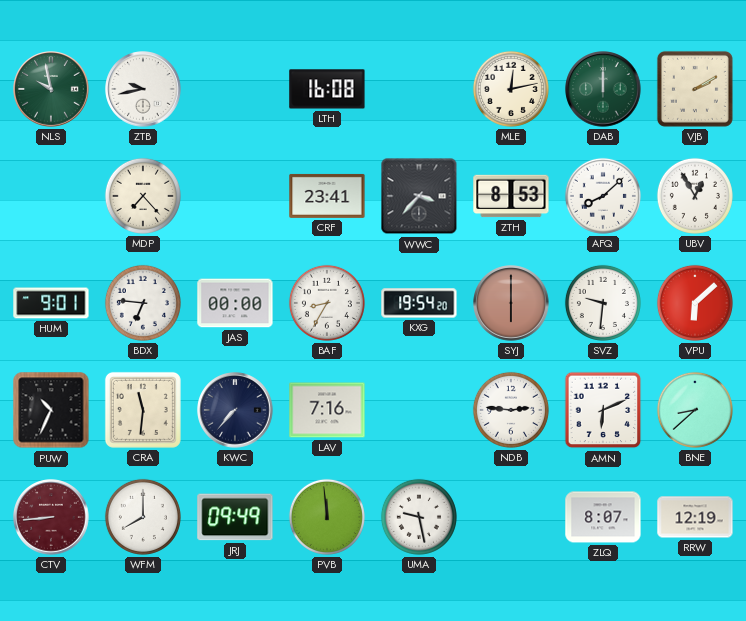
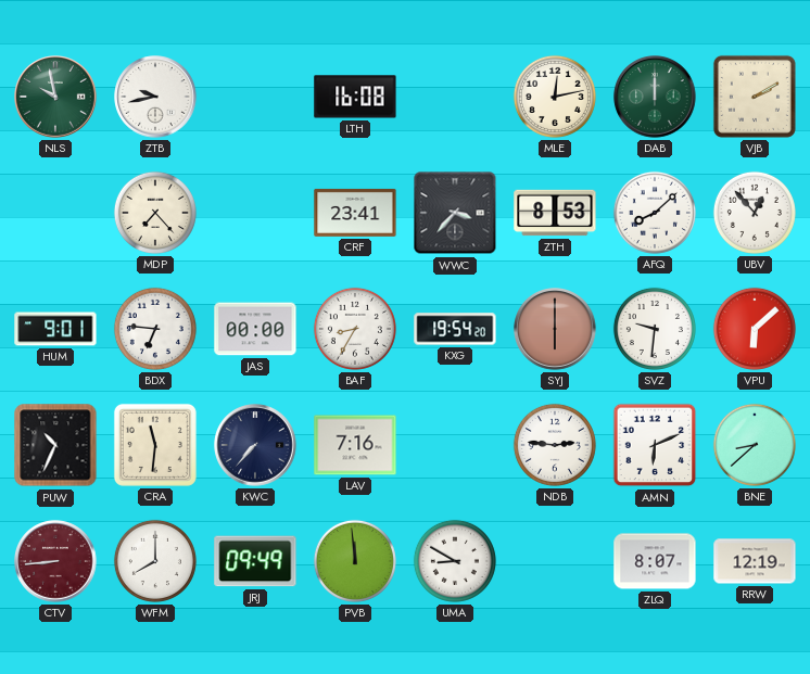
UBV: 12:55 -> 12:53
UMA: 9:28 -> 8:50
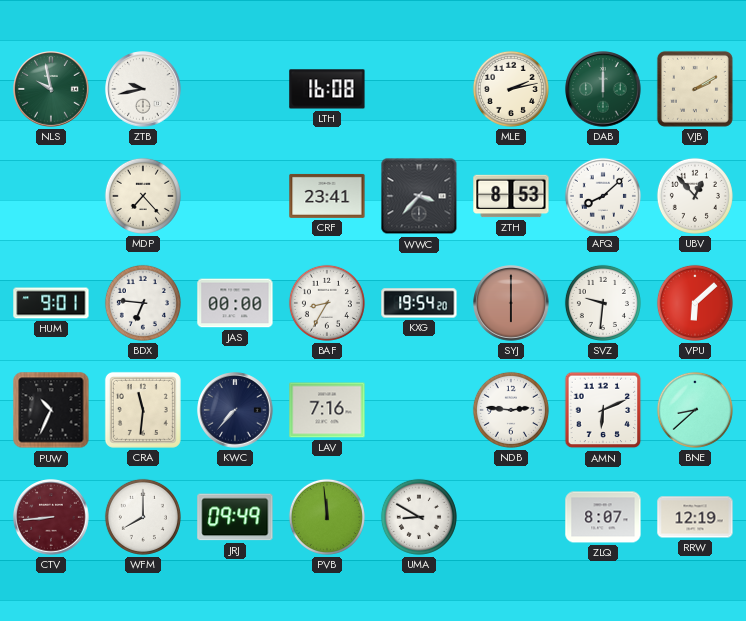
MLE: 12:13 -> 2:13
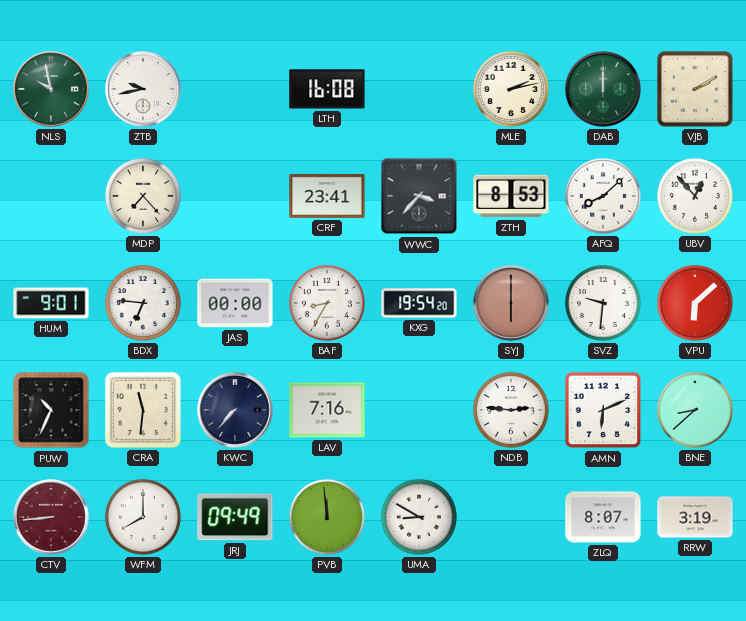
RRW: 12:19 -> 3:19
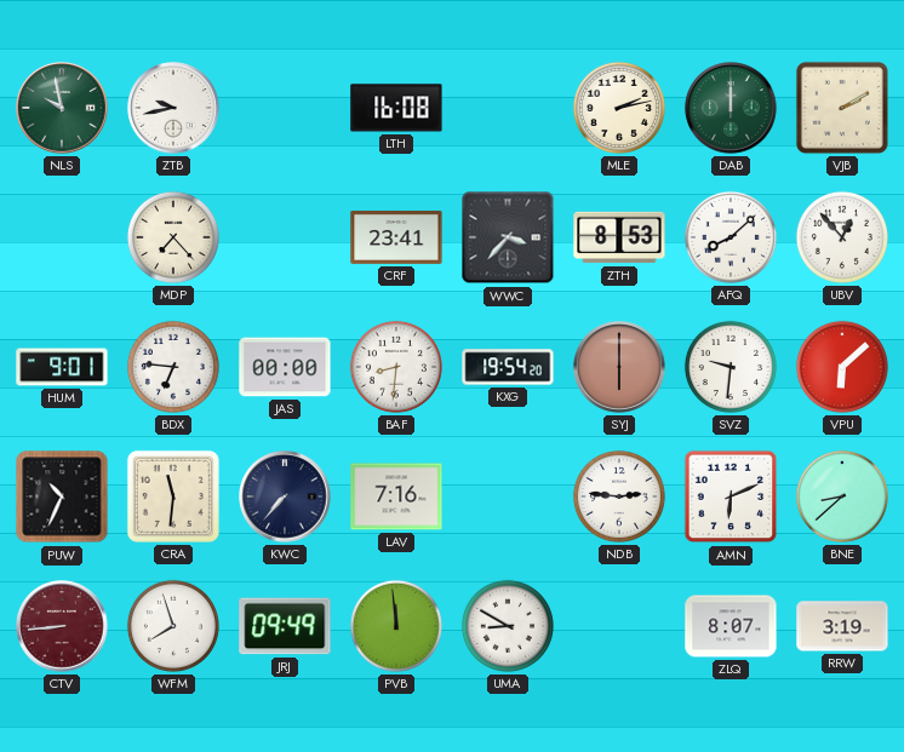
BAF: 8:35 -> 8:31
WFM: 8:00 -> 7:57
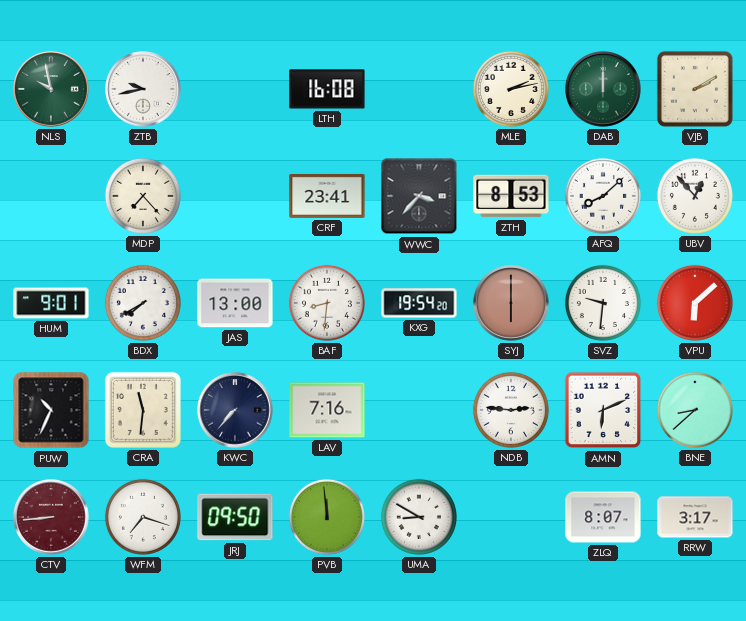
BDX: 6:46 -> 7:40
JAS: 00:00 -> 13:00
WFM: 7:57 -> 7:18
JRJ: 09:49 -> 09:50
RRW: 3:19 -> 3:17
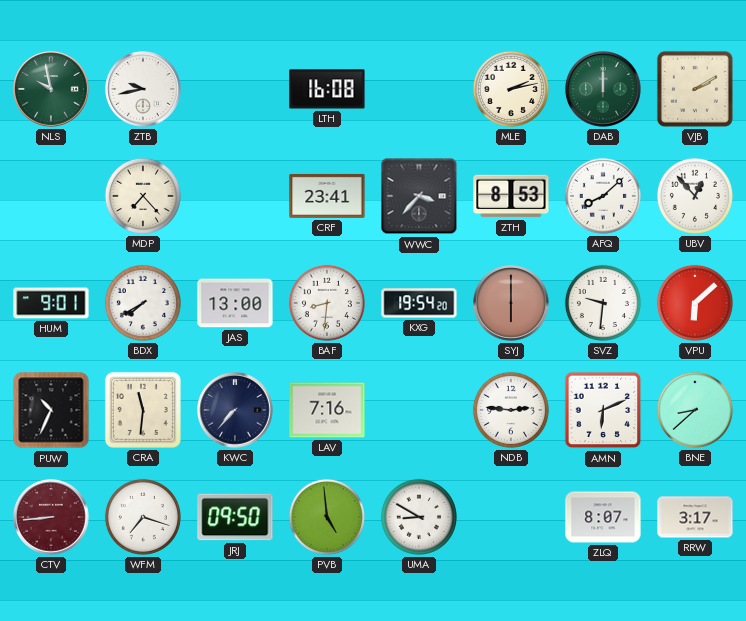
PVB: 11:59 -> 4:59
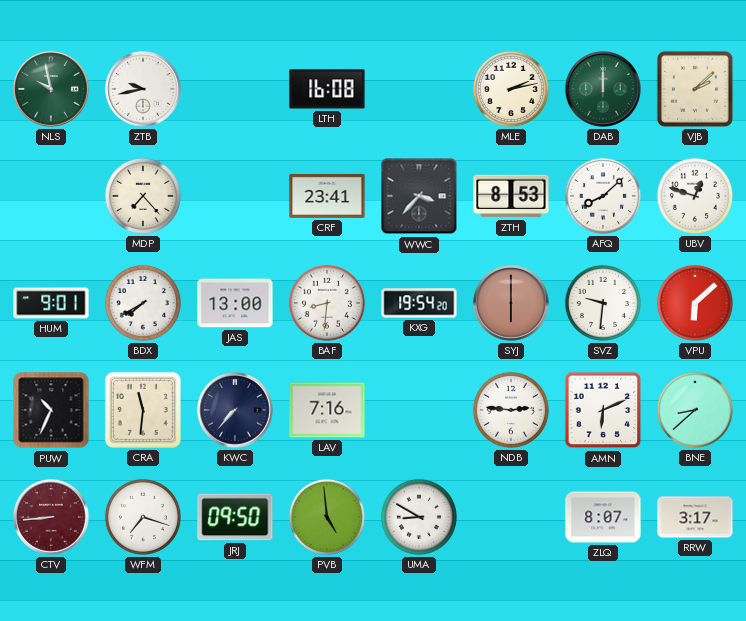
VJB: 2:10 -> 2:08
UBV: 12:53 -> 12:48
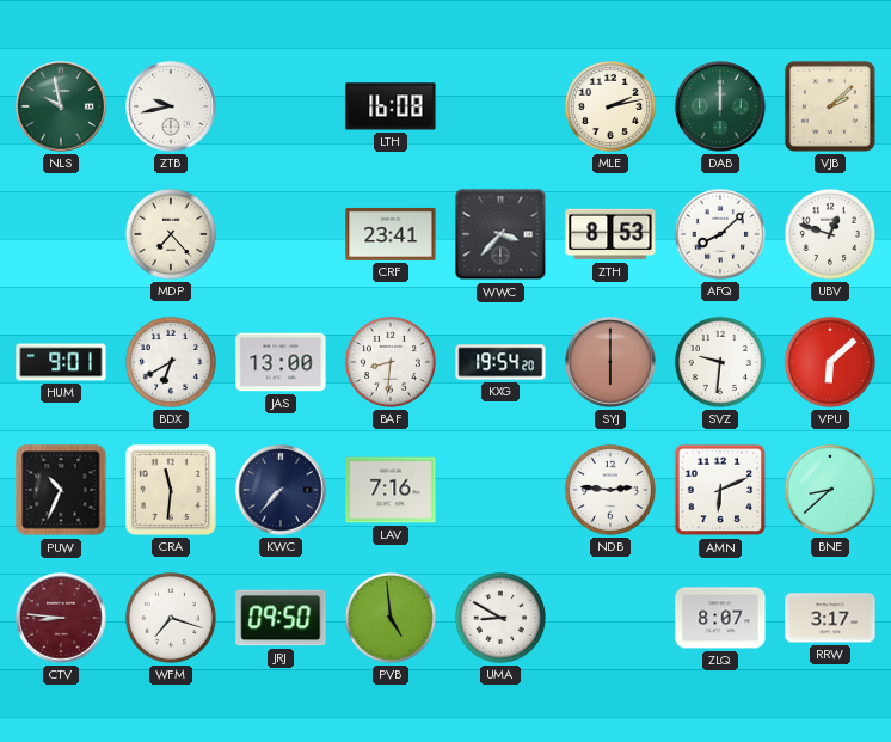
BDX: 7:40 -> 6:40
CTV: 8:44 -> 8:46
